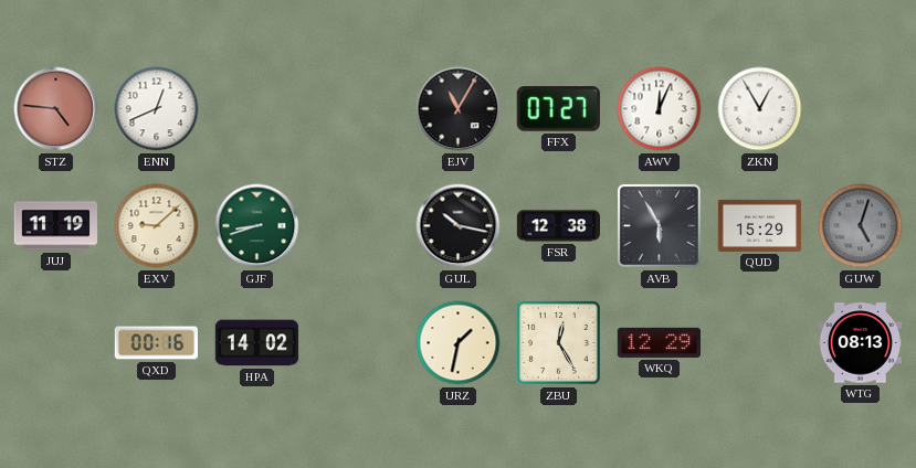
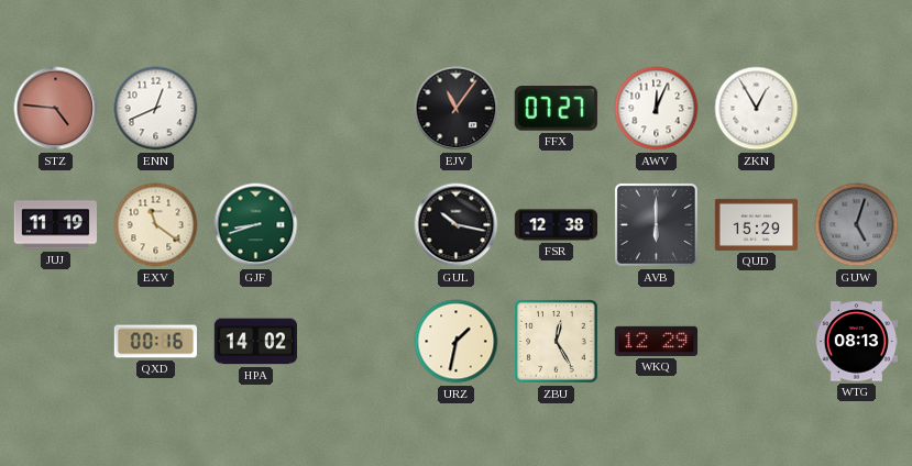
EJV: 11:05 -> 11:06
EXV: 9:08 -> 11:21
AVB: 5:55 -> 6:00
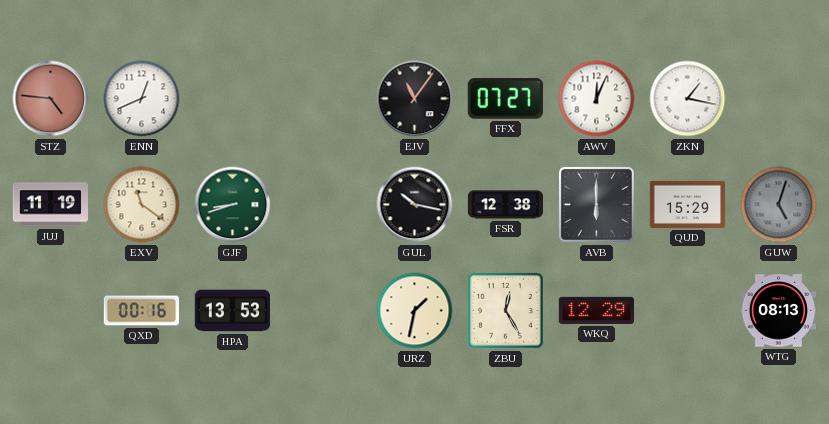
ZKN: 12:55 -> 1:17
HPA: 14:02 -> 13:53
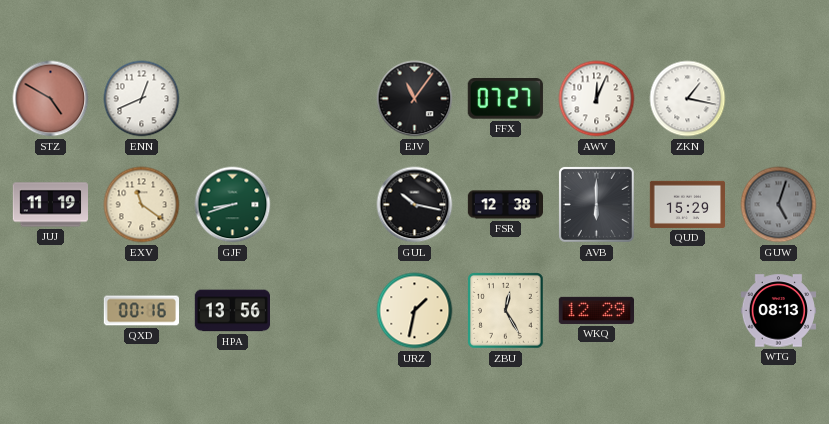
STZ: 4:46 -> 4:50
HPA: 13:53 -> 13:56
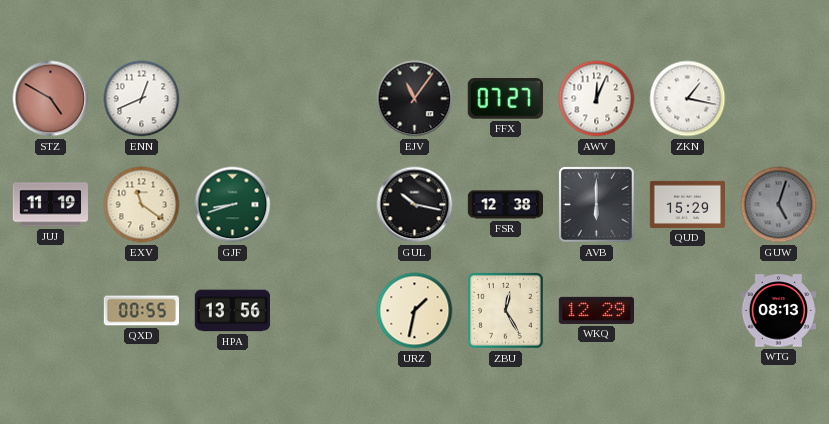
QXD: 00:16 -> 00:55
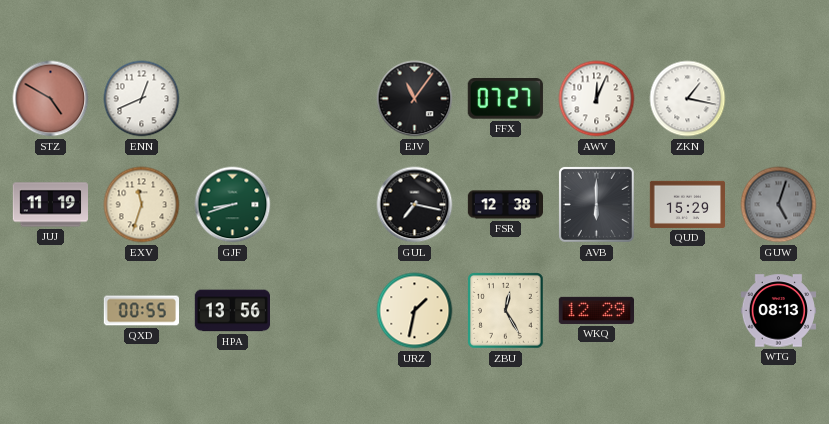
EXV: 11:21 -> 11:33
GUL: 10:17 -> 7:17
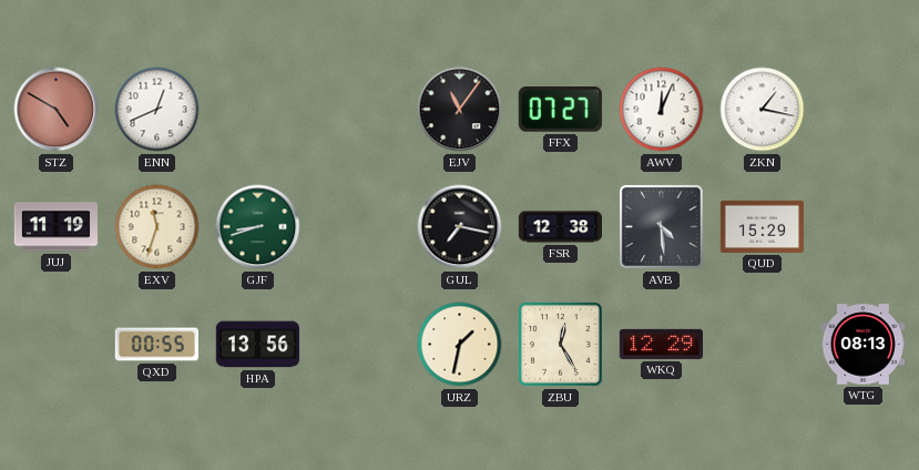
AVB: 6:00 -> 4:29
GUW: 5:03 -> none
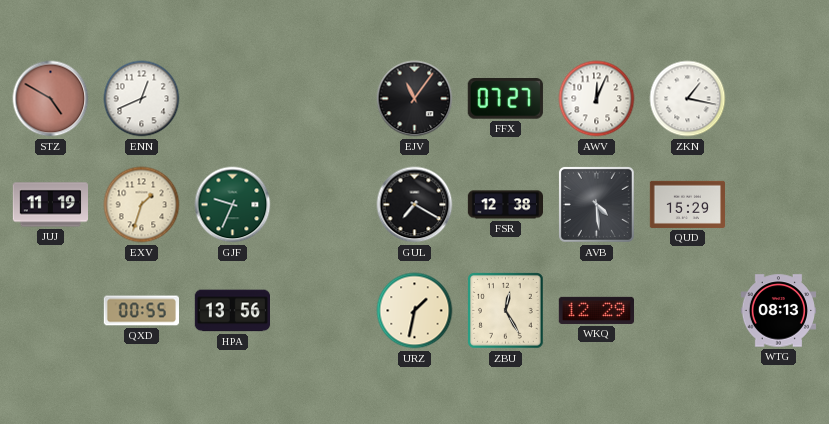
EXV: 11:33 -> 1:33
GJF: 8:42 -> 9:34
GUL: 7:17 -> 7:20
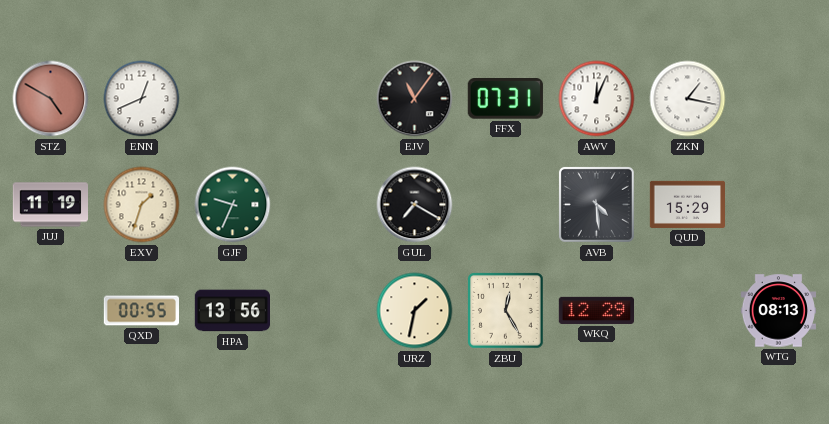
FFX: 07:27 -> 07:31
FSR: 12:38 -> none
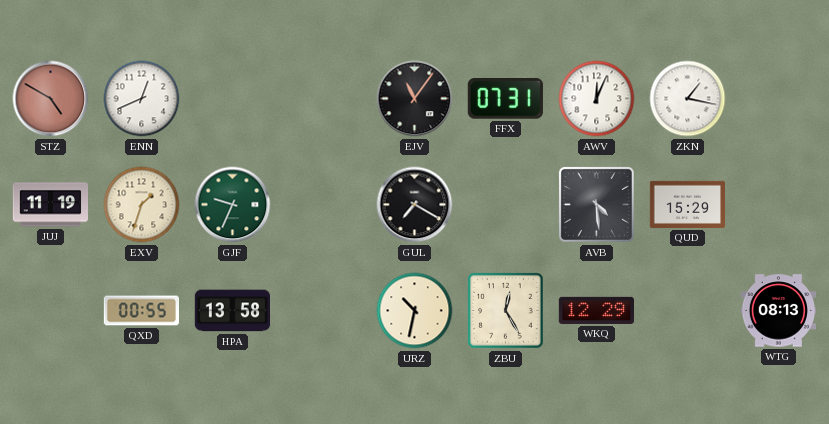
HPA: 13:56 -> 13:58
URZ: 1:32 -> 10:32
